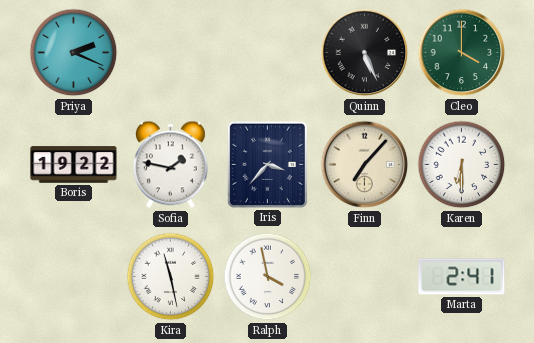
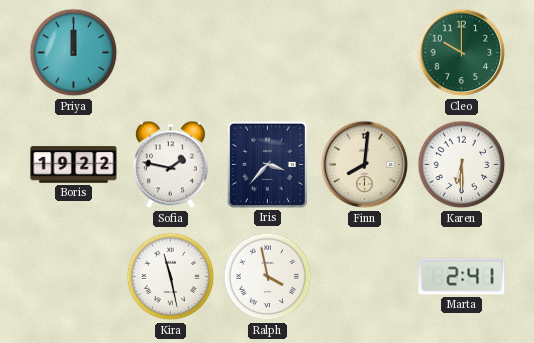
Priya: 2:19 -> 12:00
Quinn: 5:26 -> none
Cleo: 4:00 -> 10:00
Finn: 7:07 -> 8:01
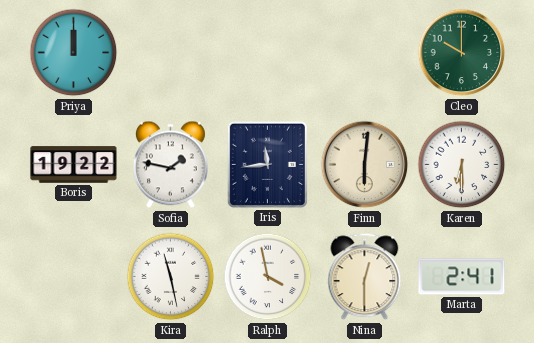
Iris: 3:37 -> 11:44
Finn: 8:01 -> 6:01
Nina: none -> 12:30
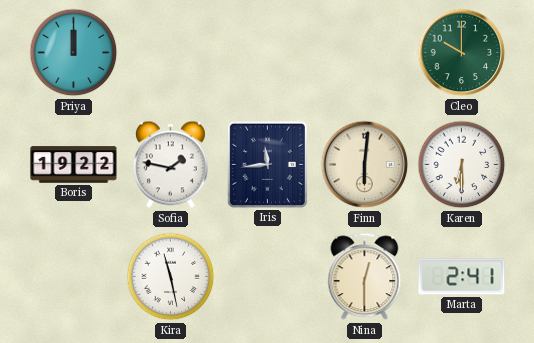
Ralph: 3:58 -> none
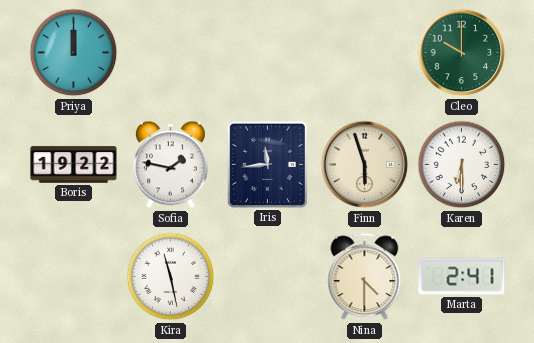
Finn: 6:01 -> 5:57
Nina: 12:30 -> 4:30
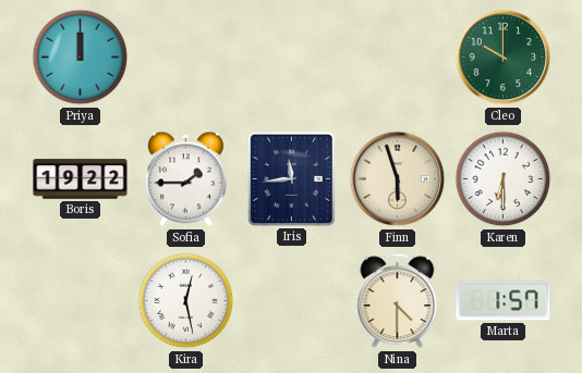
Sofia: 1:47 -> 1:45
Kira: 11:28 -> 12:28
Marta: 2:41 -> 1:57
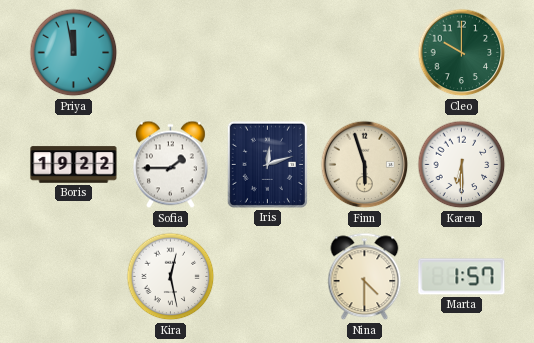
Priya: 12:00 -> 11:58
Iris: 11:44 -> 12:12
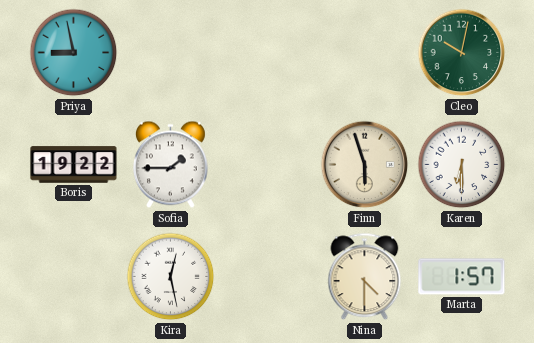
Priya: 11:58 -> 8:58
Cleo: 10:00 -> 10:02
Iris: 12:12 -> none
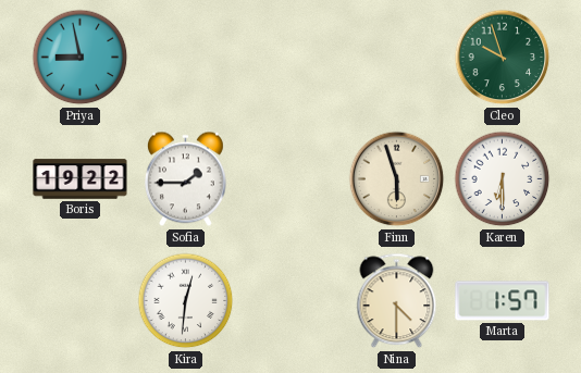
Cleo: 10:02 -> 9:57
Kira: 12:28 -> 12:31
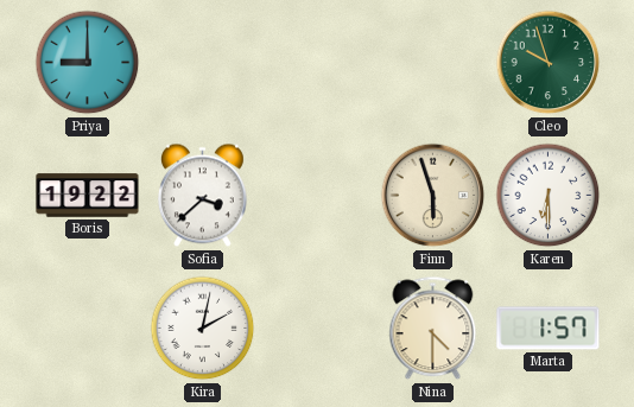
Priya: 8:58 -> 9:00
Sofia: 1:45 -> 3:38
Kira: 12:31 -> 2:02
